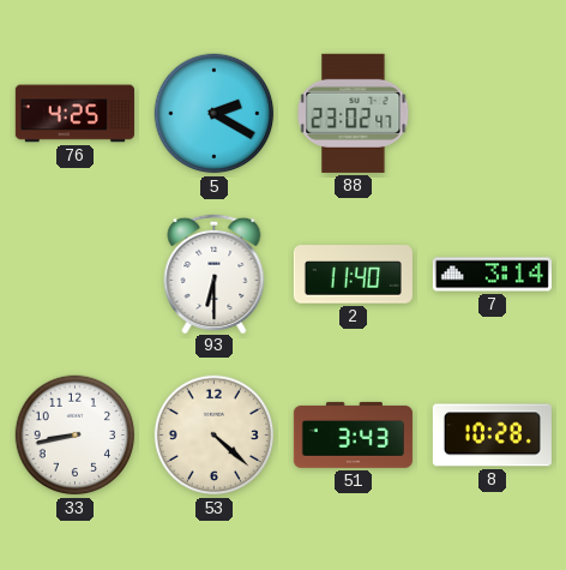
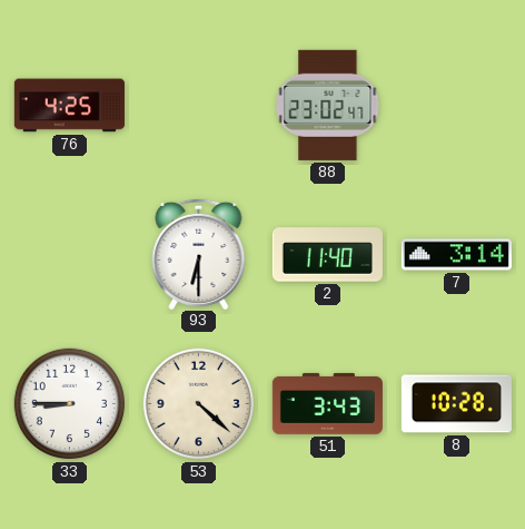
5: 2:20 -> none
33: 8:43 -> 8:45
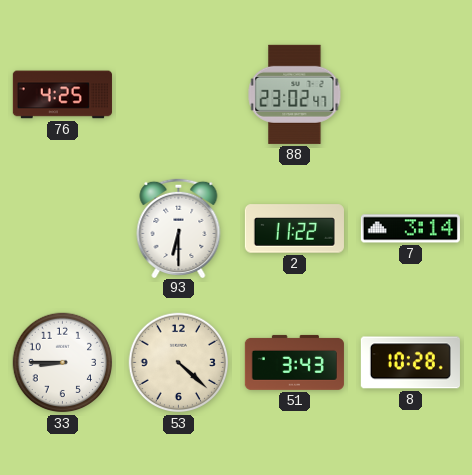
2: 11:40 -> 11:22
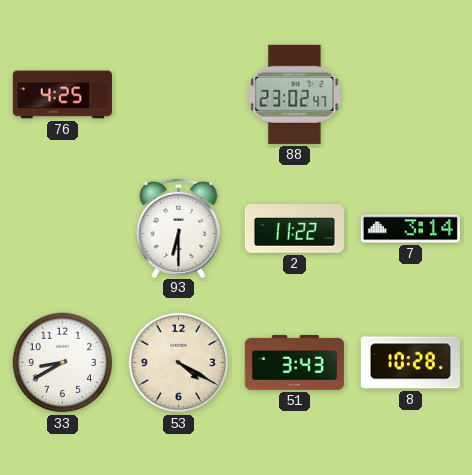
33: 8:45 -> 8:40
53: 4:22 -> 4:20
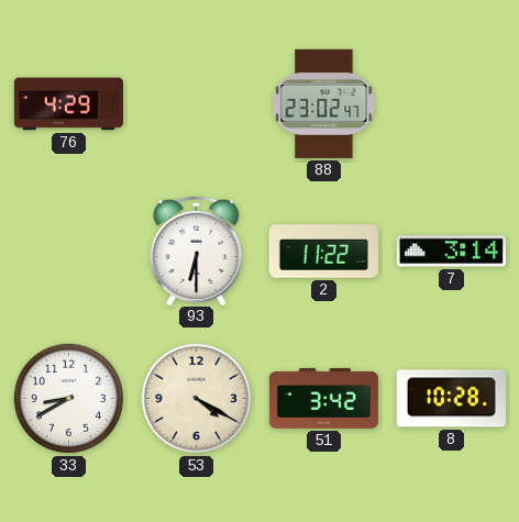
76: 4:25 -> 4:29
51: 3:43 -> 3:42
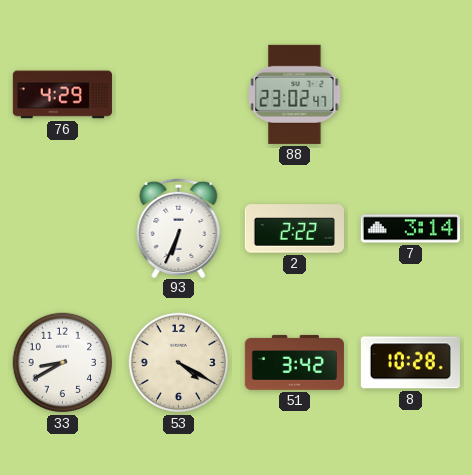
93: 6:30 -> 6:34
2: 11:22 -> 2:22
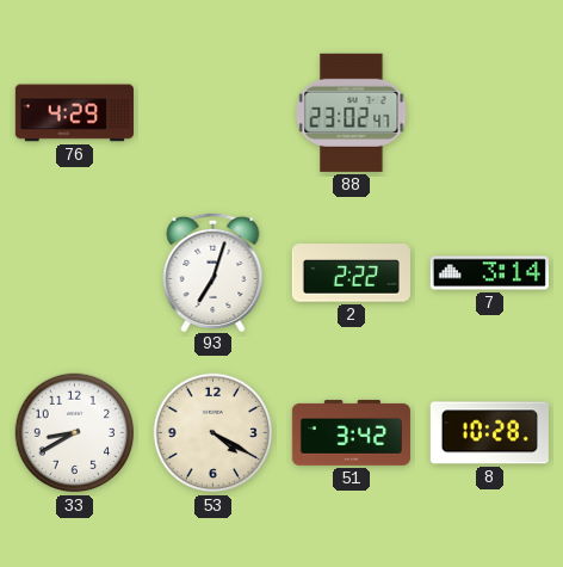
93: 6:34 -> 7:03
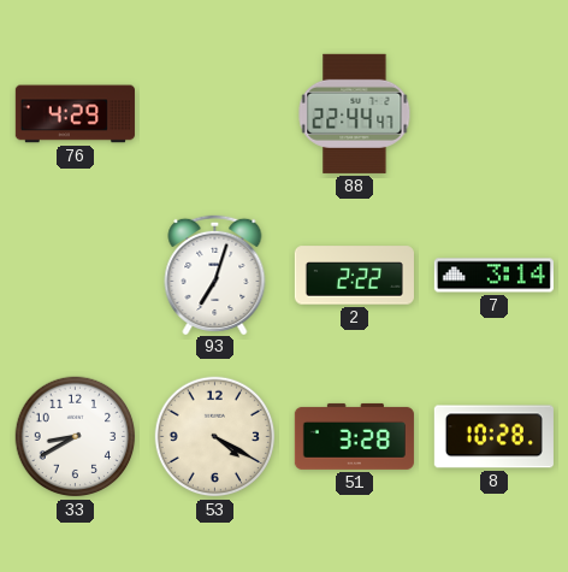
88: 23:02 -> 22:44
51: 3:42 -> 3:28
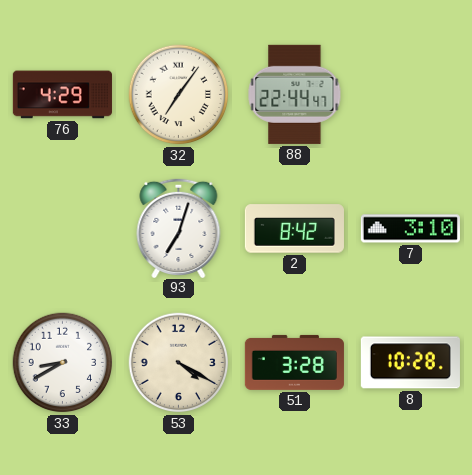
32: none -> 7:06
2: 2:22 -> 8:42
7: 3:14 -> 3:10
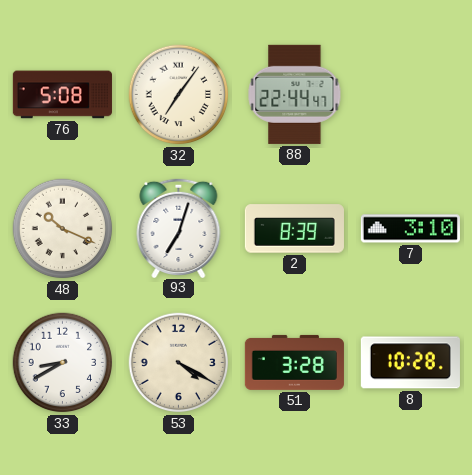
76: 4:29 -> 5:08
48: none -> 10:19
2: 8:42 -> 8:39
